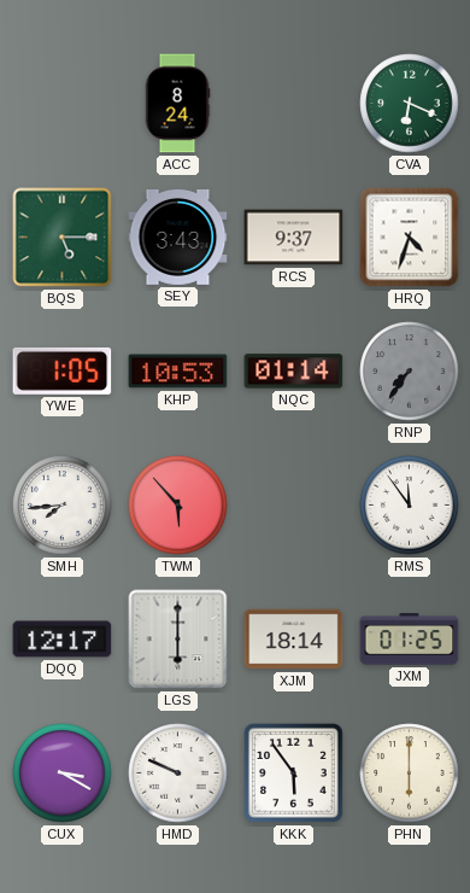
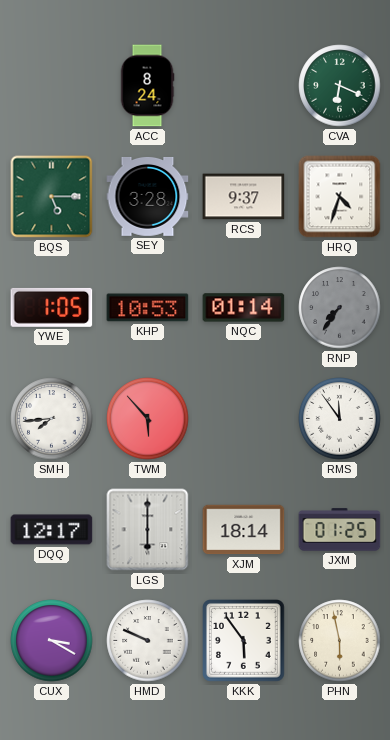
SEY: 3:43 -> 3:28
PHN: 6:00 -> 5:58
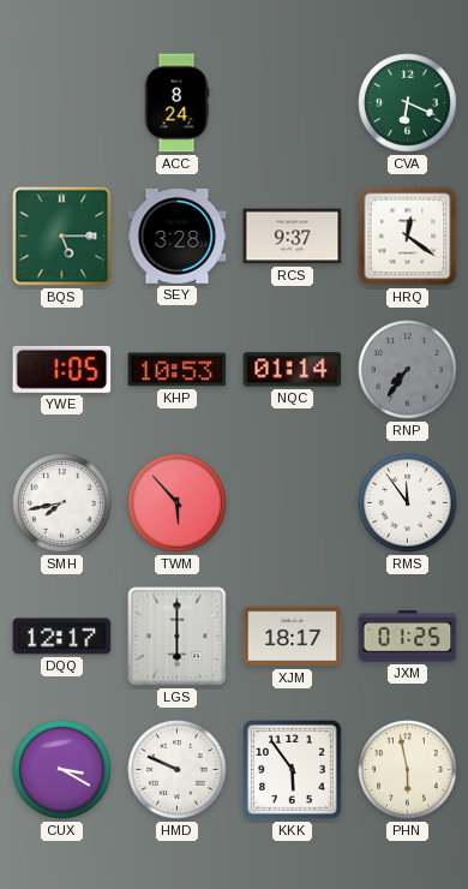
HRQ: 4:33 -> 12:21
SMH: 7:44 -> 7:43
XJM: 18:14 -> 18:17
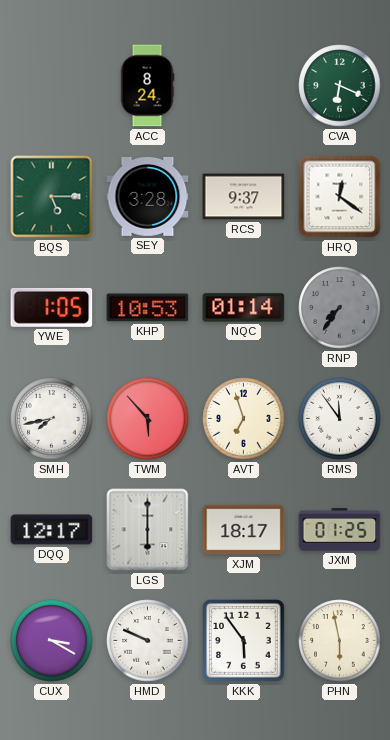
AVT: none -> 6:57
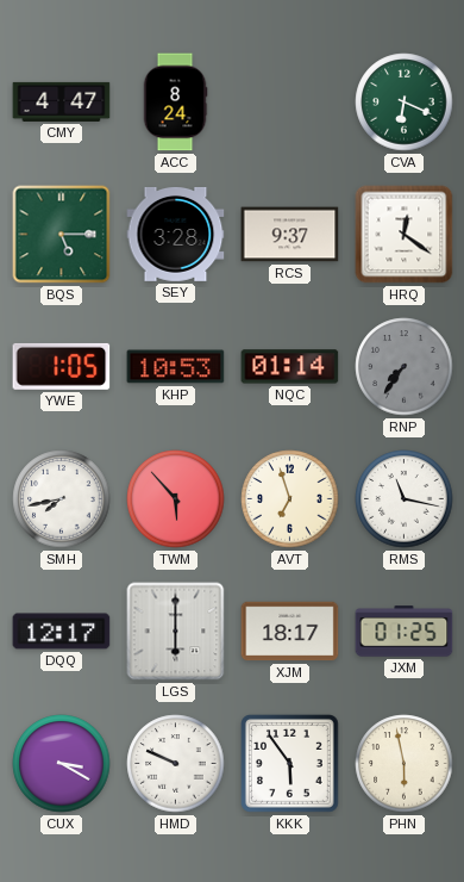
CMY: none -> 4:47
RMS: 11:54 -> 11:17
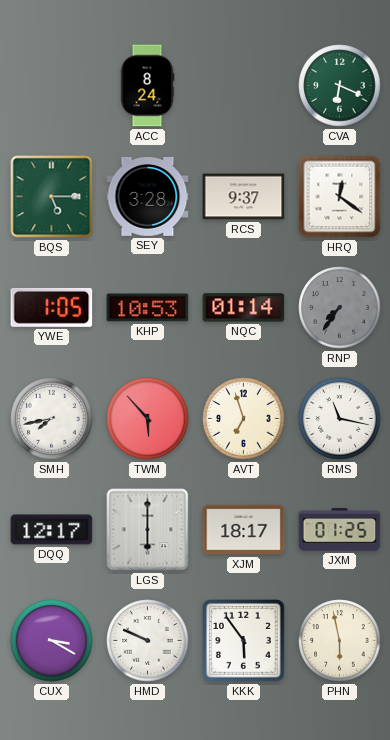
CMY: 4:47 -> none
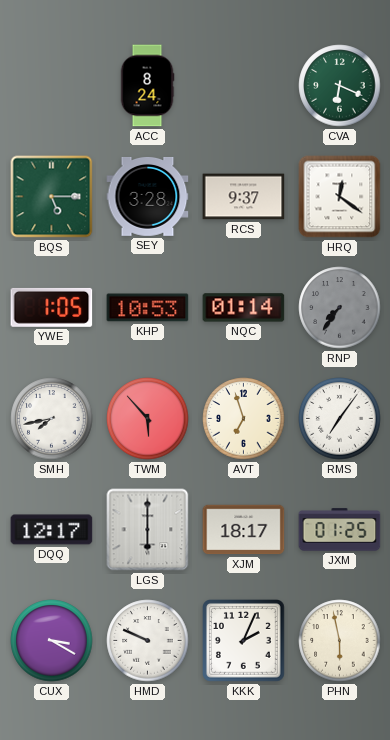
RMS: 11:17 -> 7:06
KKK: 5:54 -> 2:04
